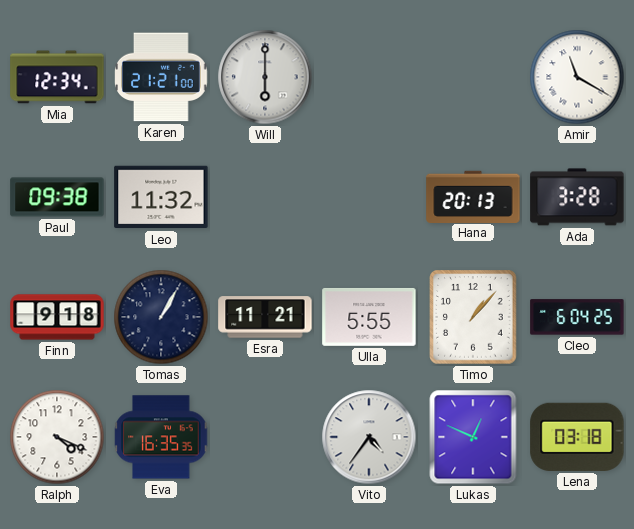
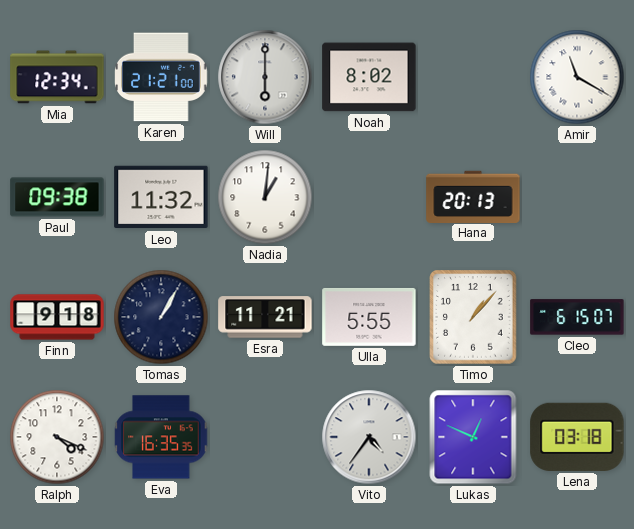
Noah: none -> 8:02
Nadia: none -> 1:01
Ada: 3:28 -> none
Cleo: 6:04 -> 6:15
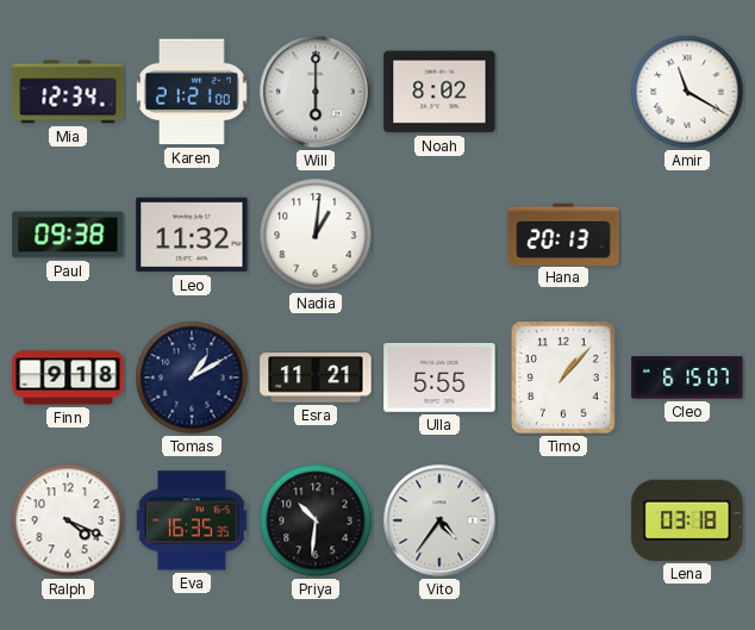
Tomas: 1:05 -> 1:10
Priya: none -> 10:31
Lukas: 12:49 -> none
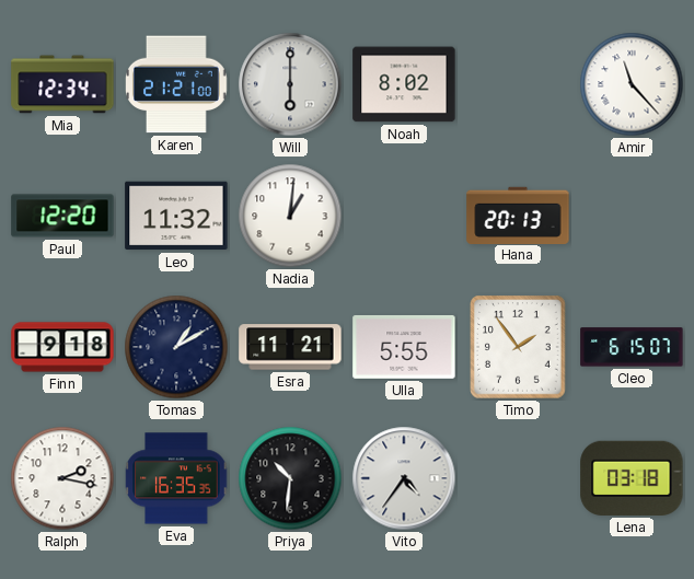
Amir: 11:20 -> 11:23
Paul: 09:38 -> 12:20
Timo: 1:07 -> 1:54
Ralph: 4:19 -> 2:17
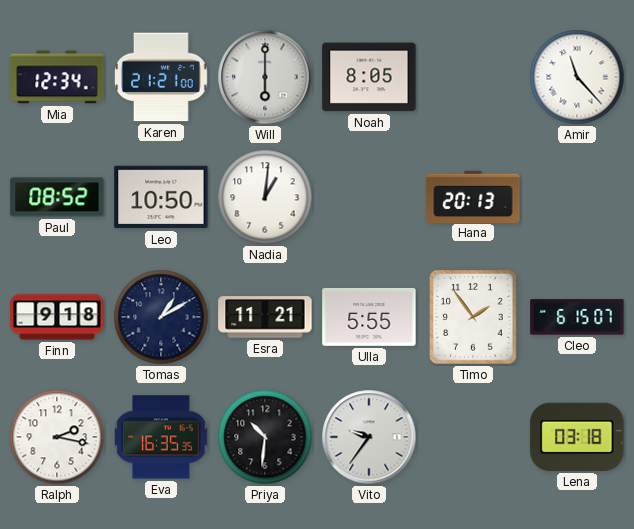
Noah: 8:02 -> 8:05
Paul: 12:20 -> 08:52
Leo: 11:32 -> 10:50
Vito: 4:36 -> 9:36
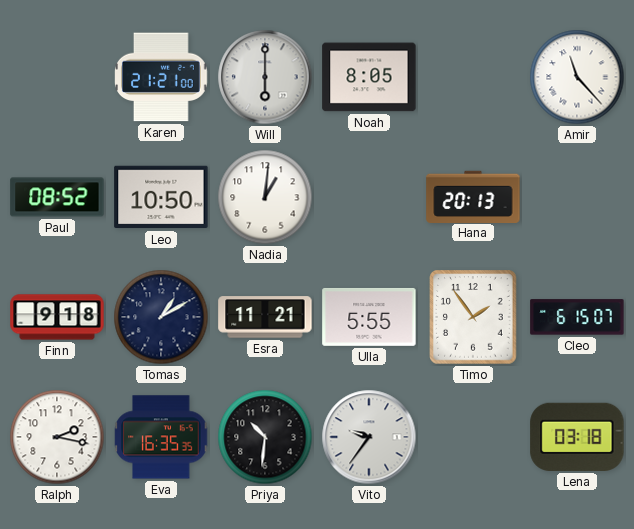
Mia: 12:34 -> none
